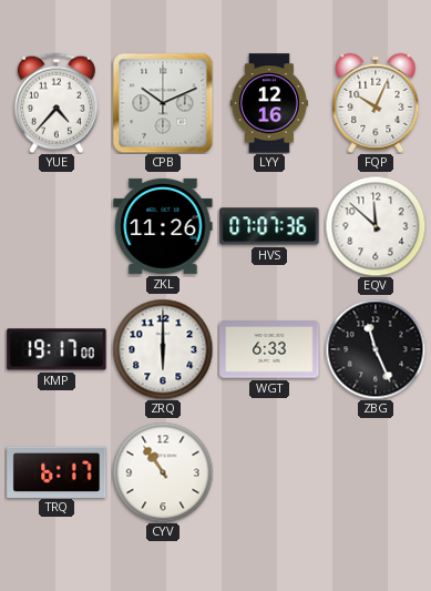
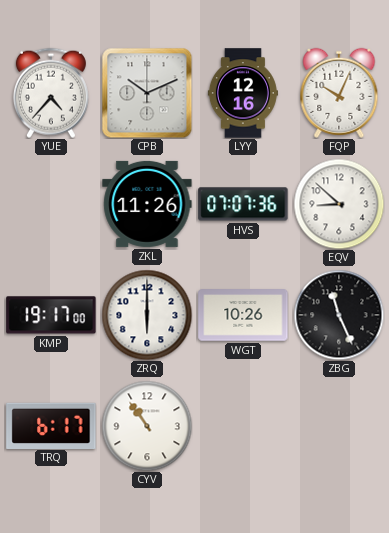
EQV: 11:52 -> 8:52
WGT: 6:33 -> 10:26
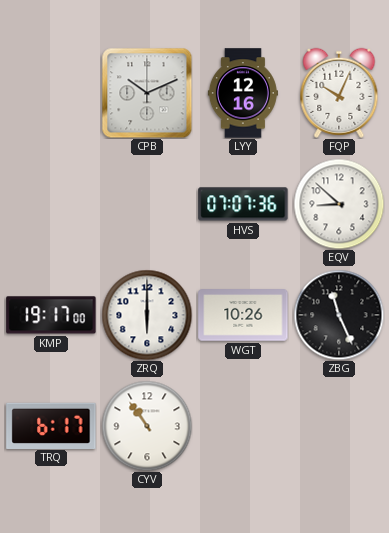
YUE: 4:37 -> none
ZKL: 11:26 -> none
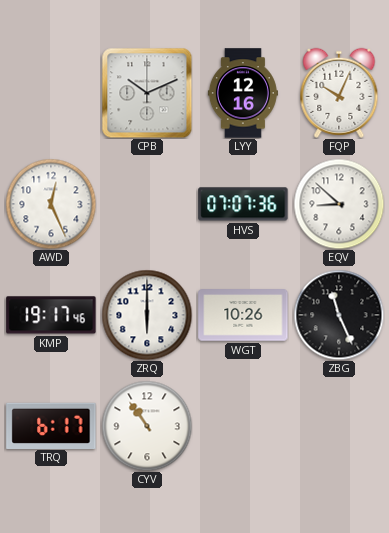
AWD: none -> 12:26
KMP: 19:17:00 -> 19:17:46
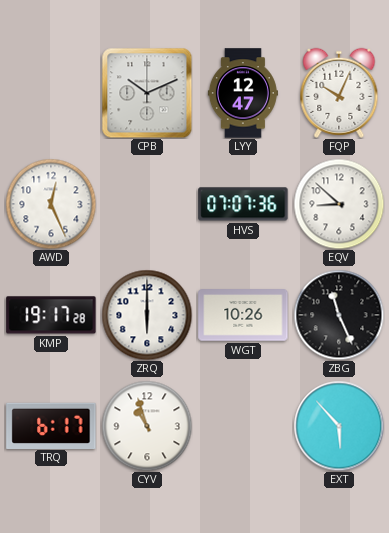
LYY: 12:16 -> 12:47
KMP: 19:17:46 -> 19:17:28
CYV: 10:54 -> 10:57
EXT: none -> 5:53
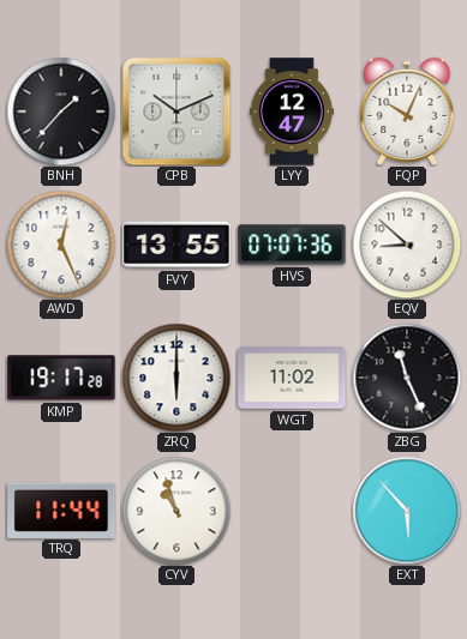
BNH: none -> 1:37
FVY: none -> 13:55
WGT: 10:26 -> 11:02
TRQ: 6:17 -> 11:44
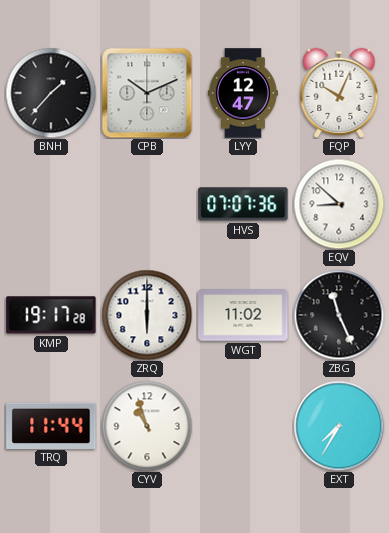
AWD: 12:26 -> none
FVY: 13:55 -> none
EXT: 5:53 -> 7:35
